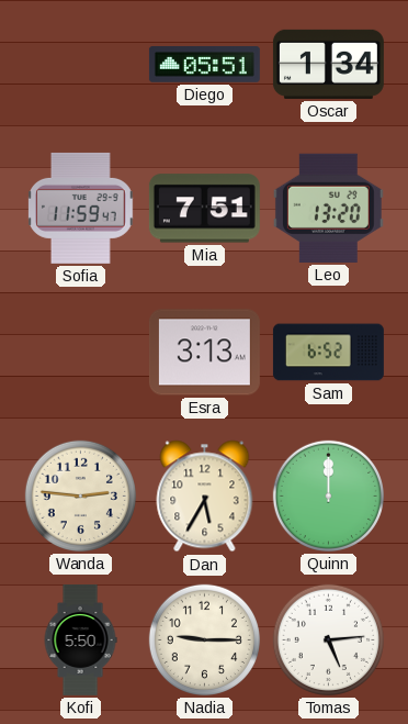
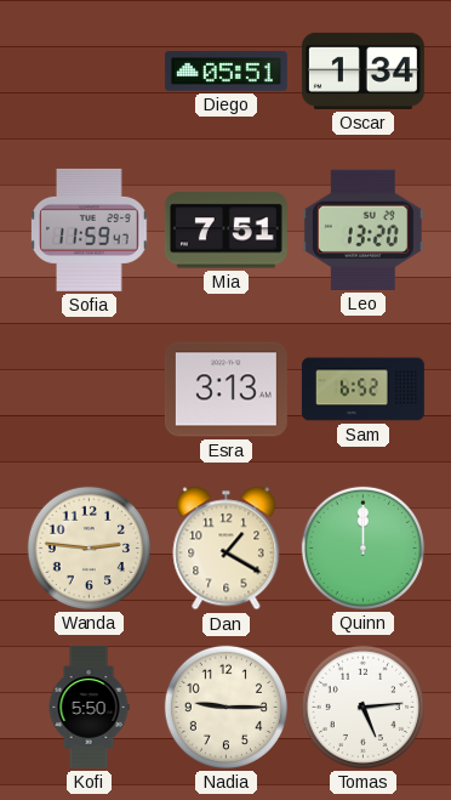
Dan: 5:35 -> 1:20
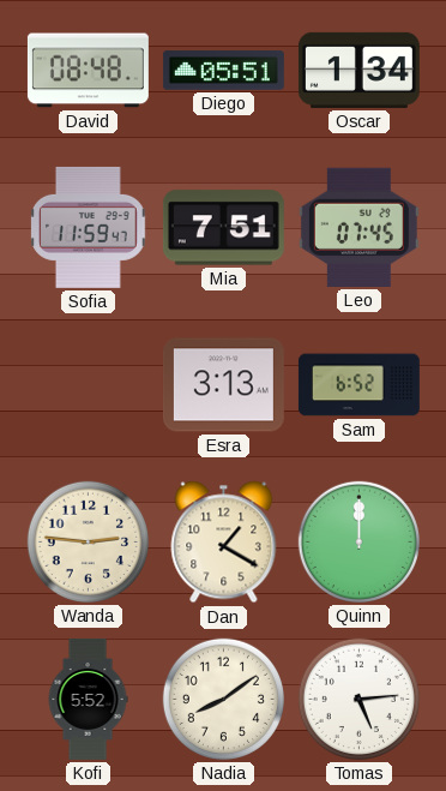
David: none -> 08:48
Leo: 13:20 -> 07:45
Kofi: 5:50 -> 5:52
Nadia: 9:15 -> 8:09
